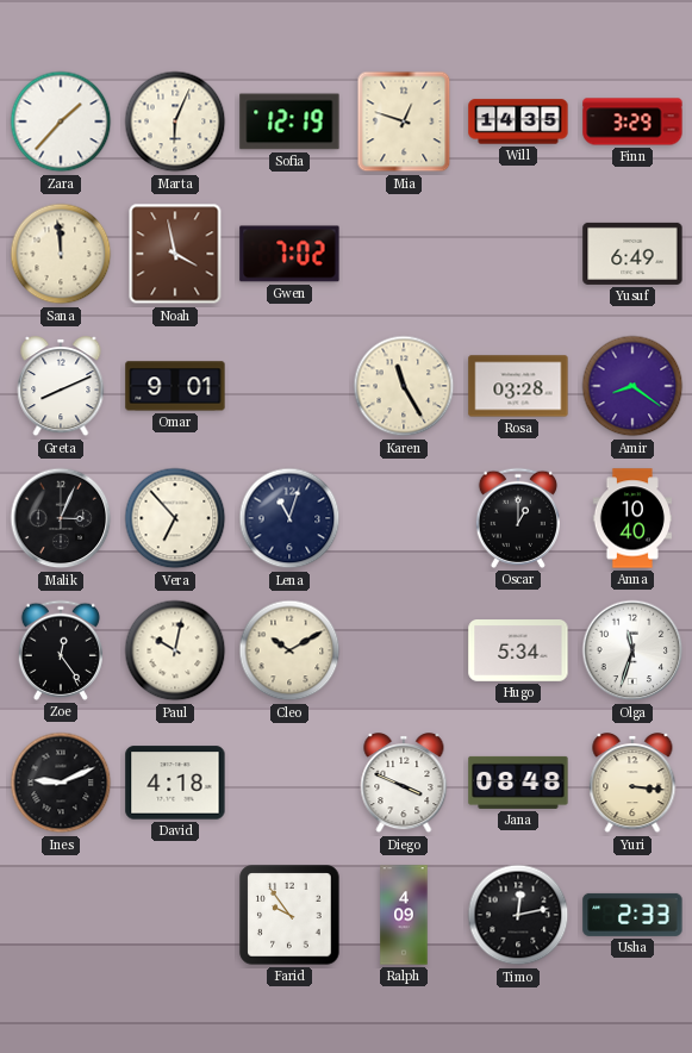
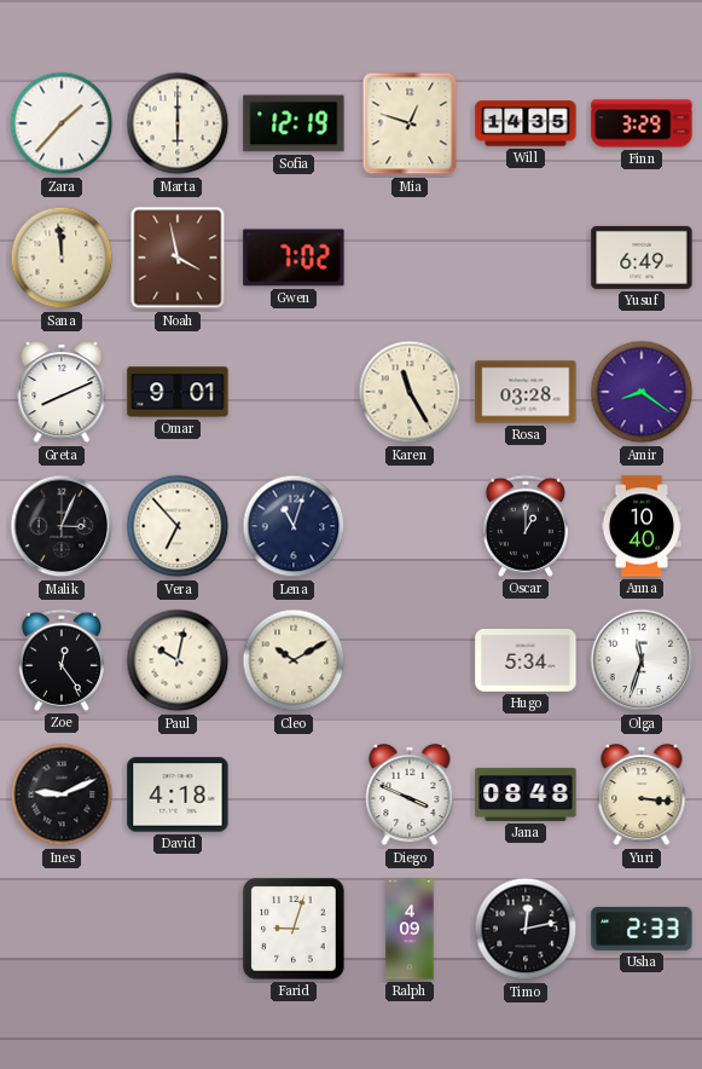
Marta: 6:04 -> 6:00
Farid: 9:54 -> 9:03
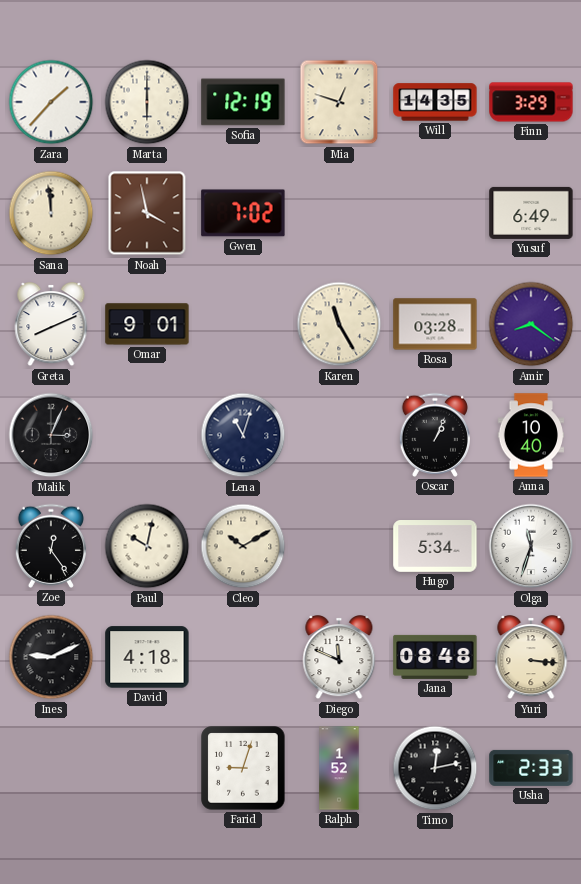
Vera: 6:53 -> none
Oscar: 1:00 -> 1:04
Diego: 3:49 -> 11:49
Ralph: 4:09 -> 1:52
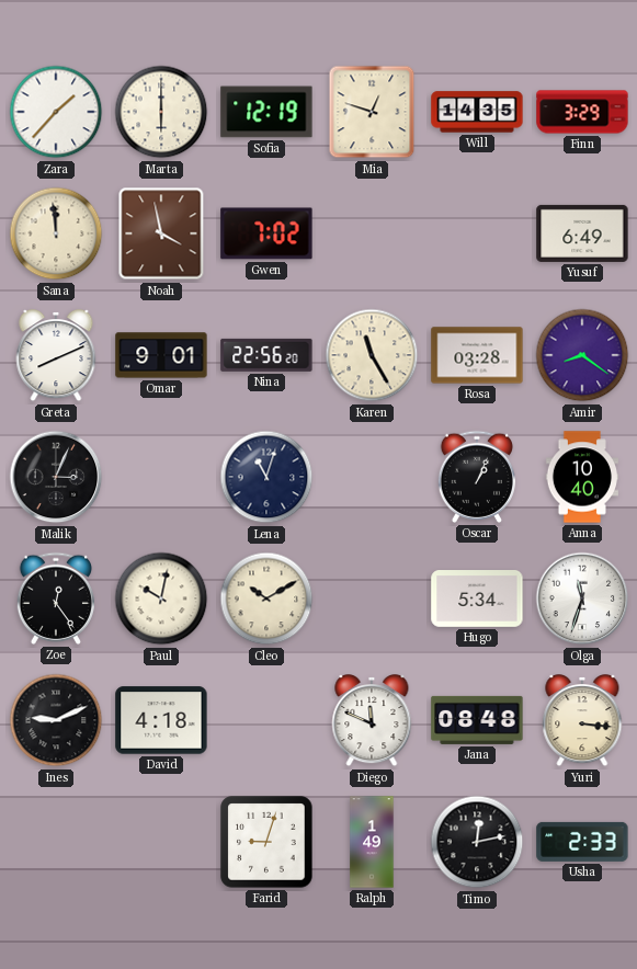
Nina: none -> 22:56
Ralph: 1:52 -> 1:49
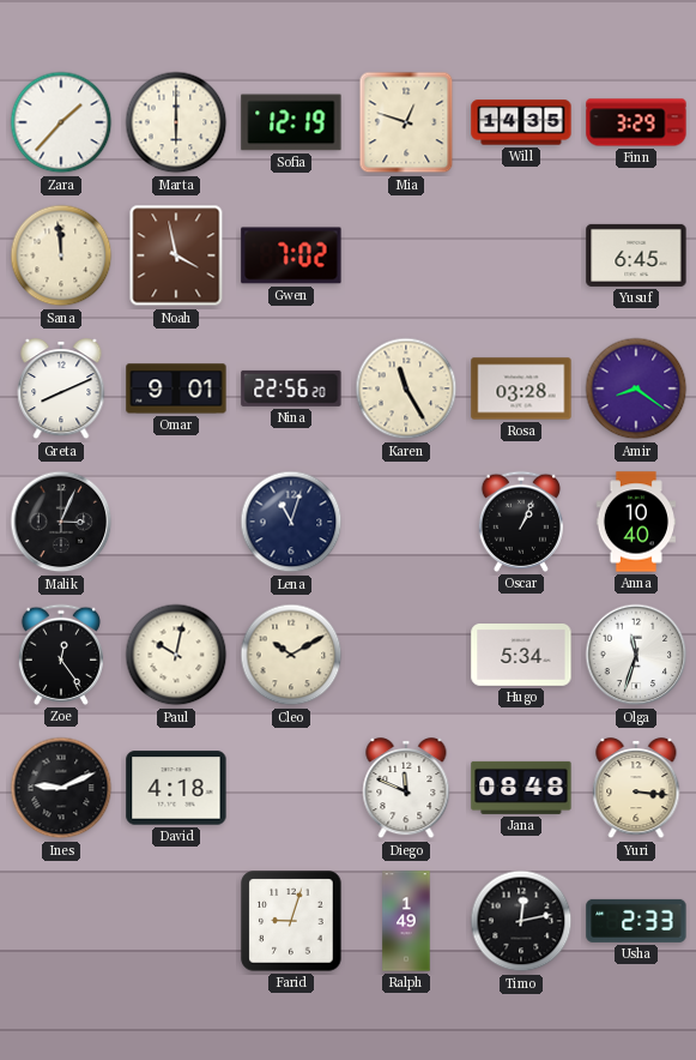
Yusuf: 6:49 -> 6:45
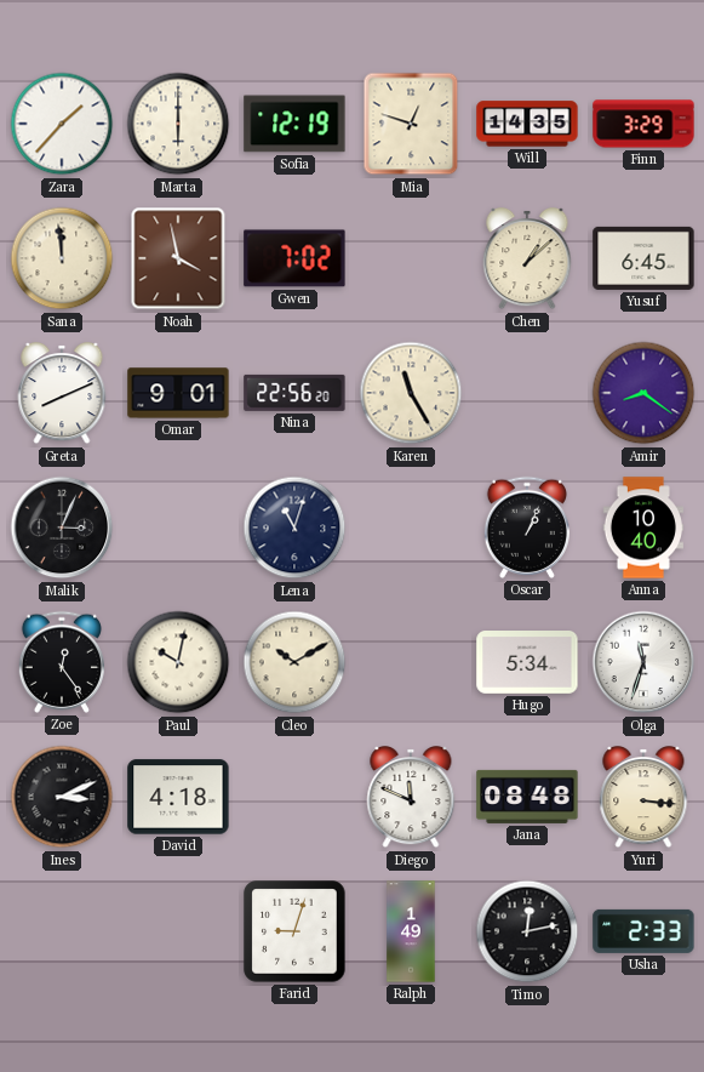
Chen: none -> 1:08
Rosa: 03:28 -> none
Ines: 9:11 -> 3:11
